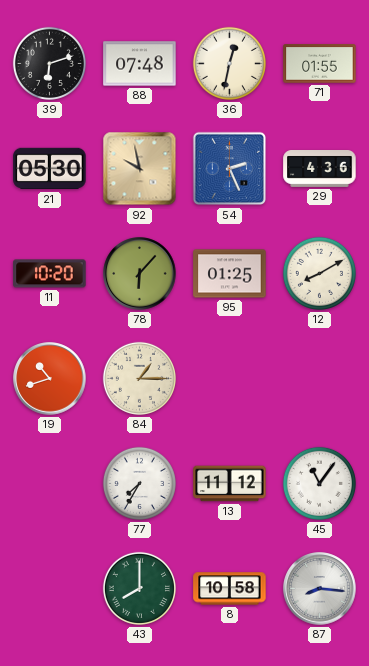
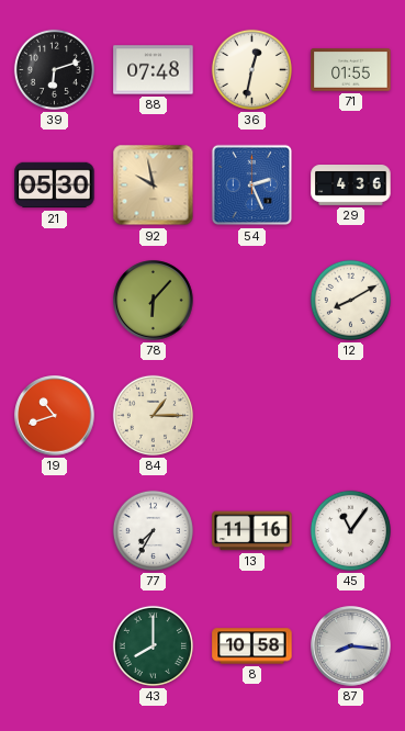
11: 10:20 -> none
95: 01:25 -> none
13: 11:12 -> 11:16
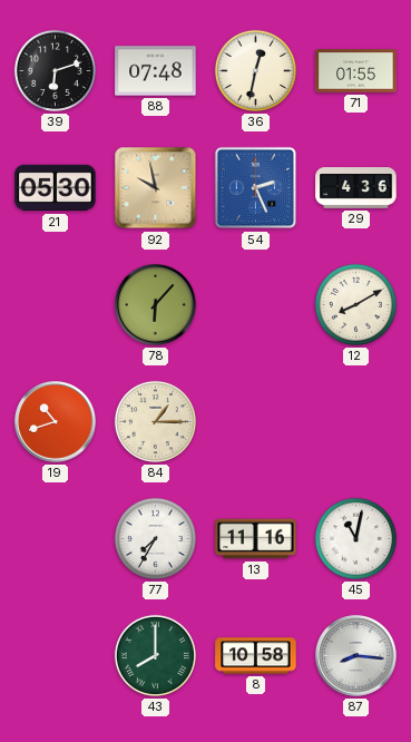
45: 11:06 -> 11:02
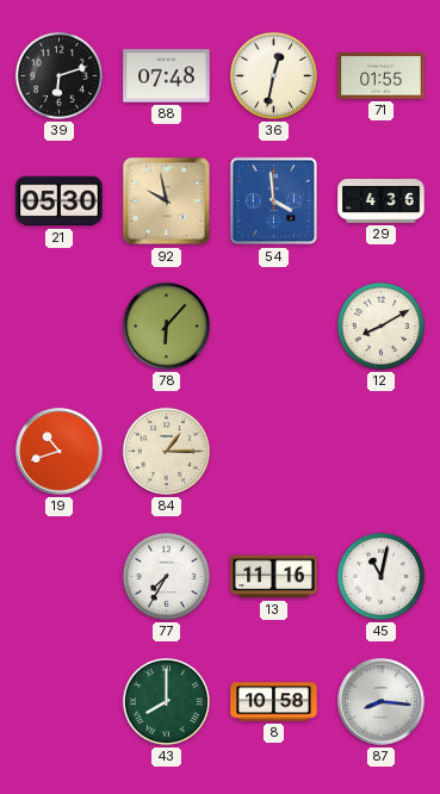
54: 2:26 -> 3:59
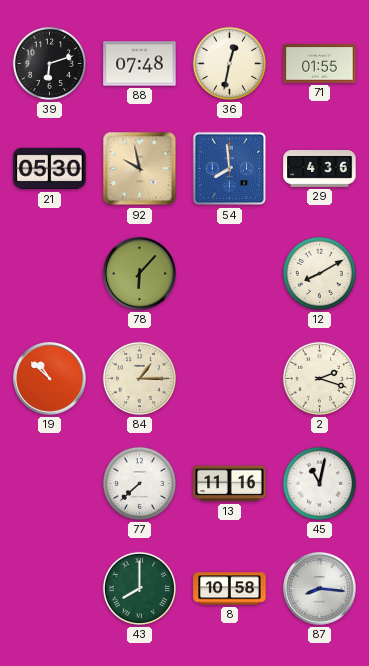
54: 3:59 -> 7:59
19: 10:42 -> 10:52
2: none -> 2:18
77: 7:35 -> 7:38
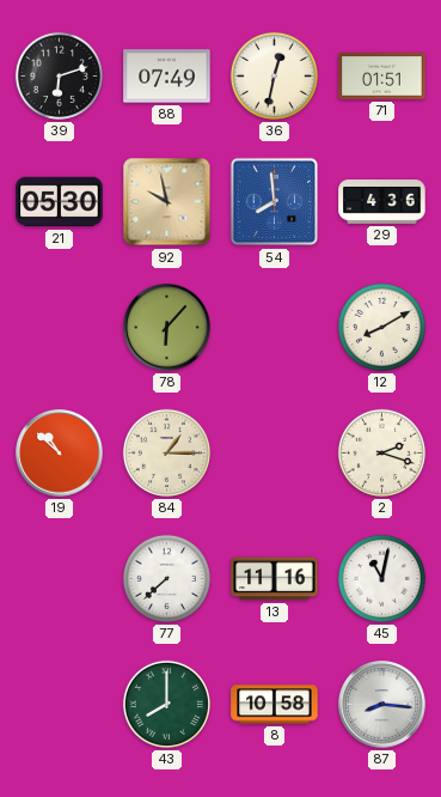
88: 07:48 -> 07:49
71: 01:55 -> 01:51
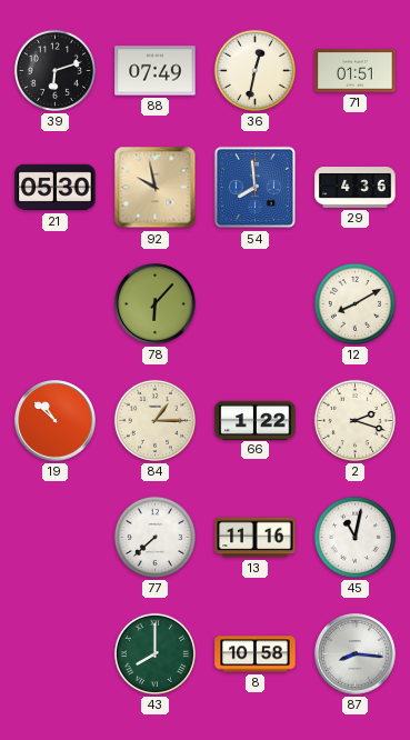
66: none -> 1:22
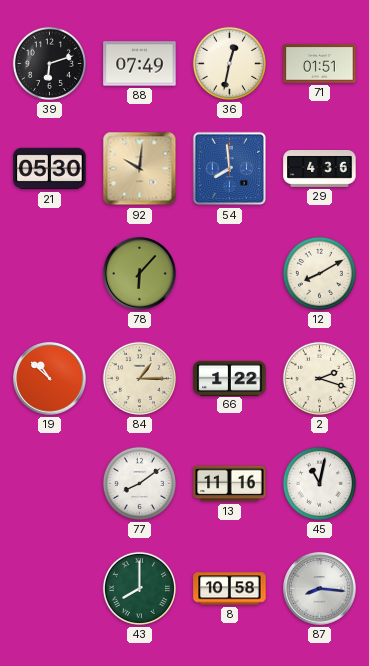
92: 9:58 -> 10:01
77: 7:38 -> 8:09
